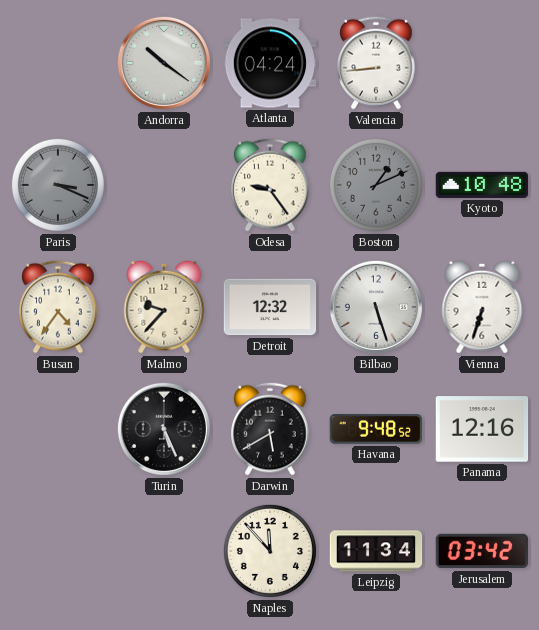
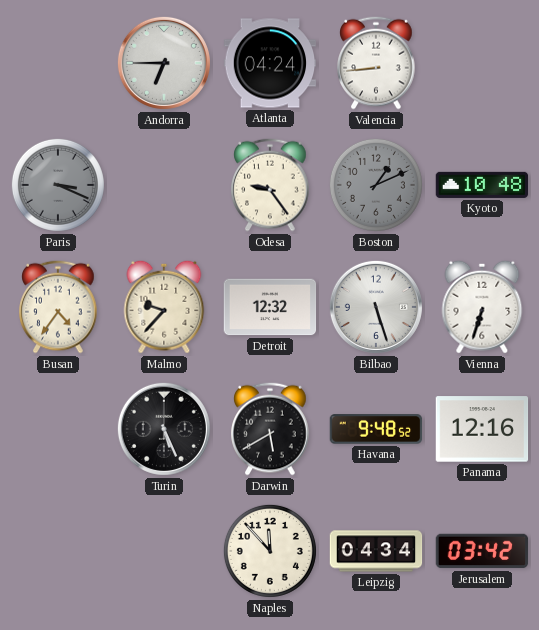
Andorra: 10:21 -> 6:45
Leipzig: 11:34 -> 04:34
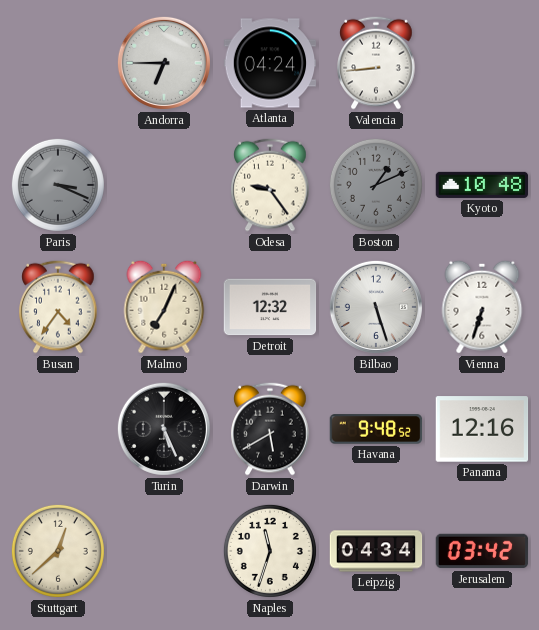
Malmo: 9:37 -> 7:04
Stuttgart: none -> 12:38
Naples: 11:53 -> 11:33
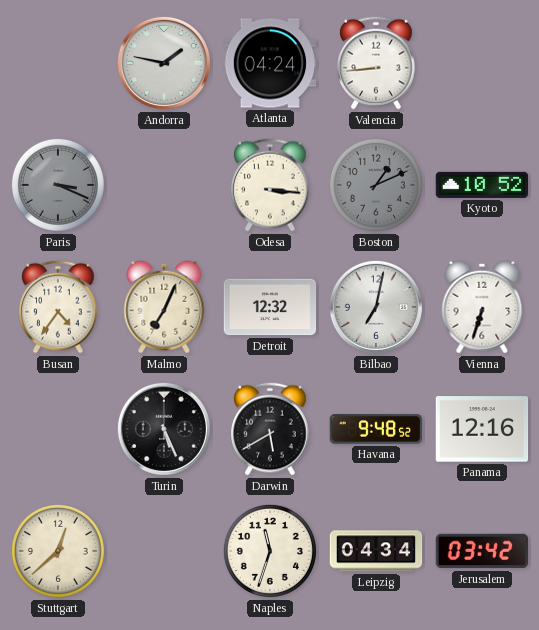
Andorra: 6:45 -> 1:47
Odesa: 9:24 -> 3:16
Kyoto: 10:48 -> 10:52
Bilbao: 5:27 -> 7:02
